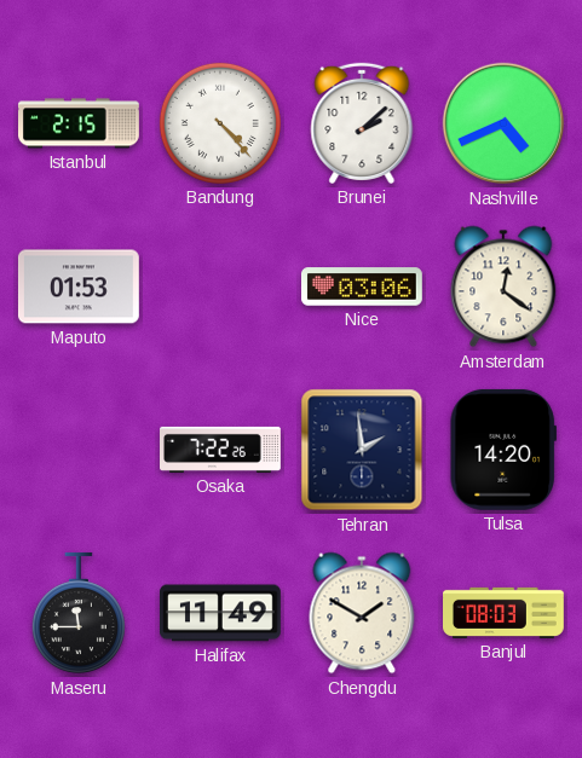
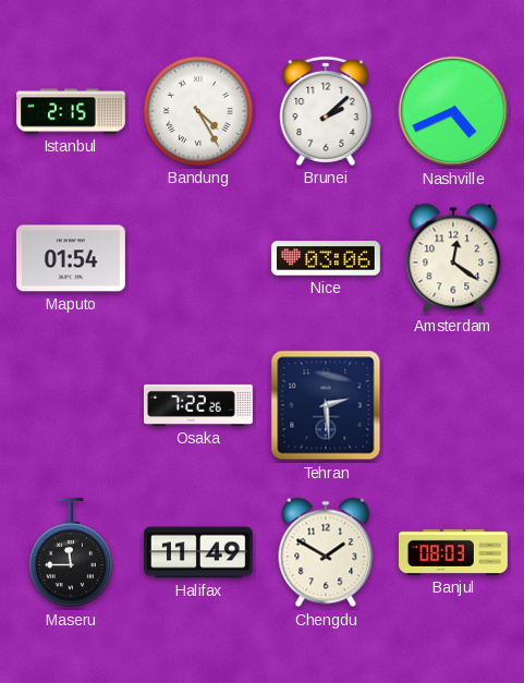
Bandung: 4:23 -> 4:25
Maputo: 01:53 -> 01:54
Tehran: 1:59 -> 2:29
Tulsa: 14:20 -> none
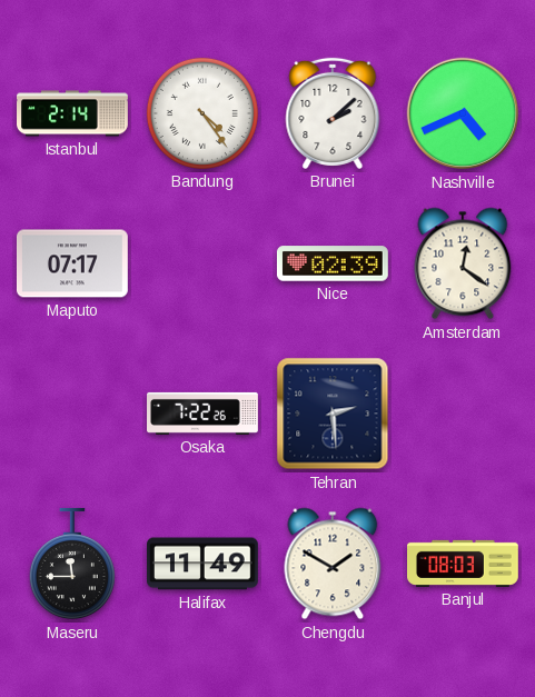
Istanbul: 2:15 -> 2:14
Bandung: 4:25 -> 4:24
Maputo: 01:54 -> 07:17
Nice: 03:06 -> 02:39
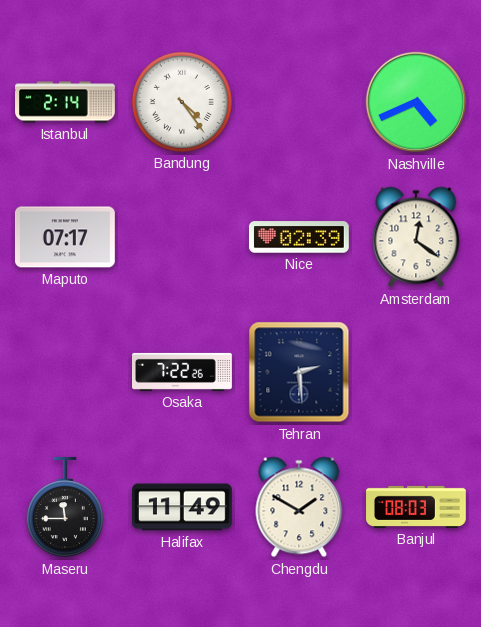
Brunei: 2:08 -> none
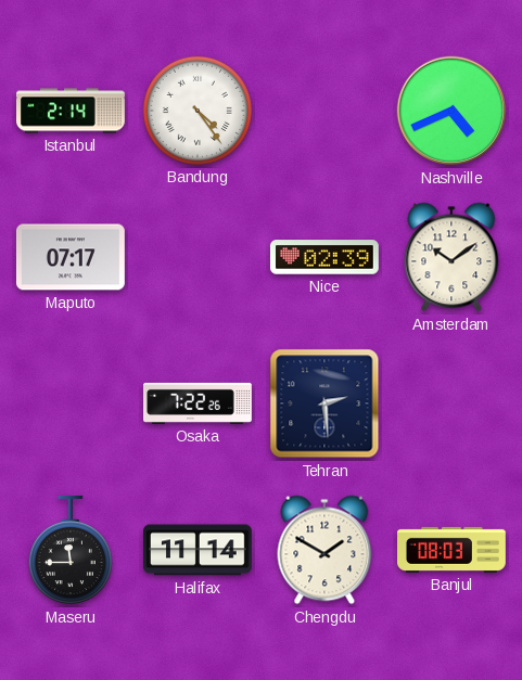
Amsterdam: 12:21 -> 10:09
Halifax: 11:49 -> 11:14
